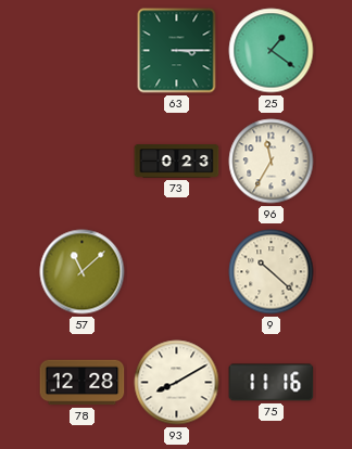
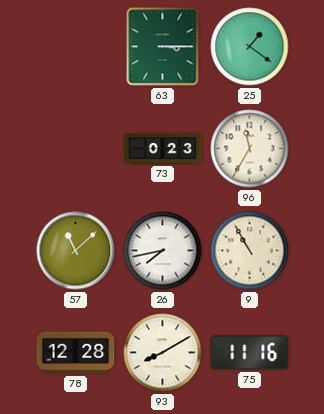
26: none -> 7:43
9: 10:22 -> 10:55
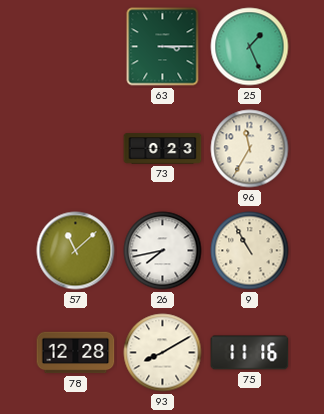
25: 1:21 -> 1:26
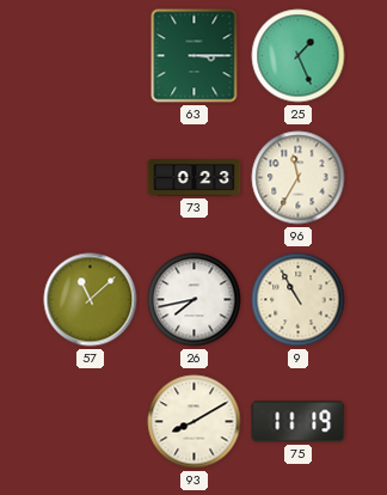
78: 12:28 -> none
75: 11:16 -> 11:19
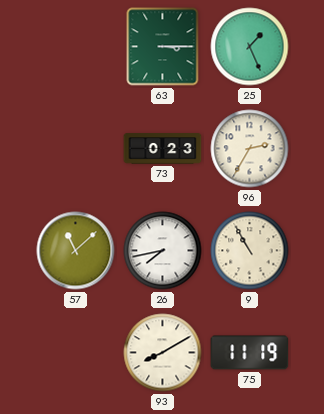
96: 11:35 -> 2:35
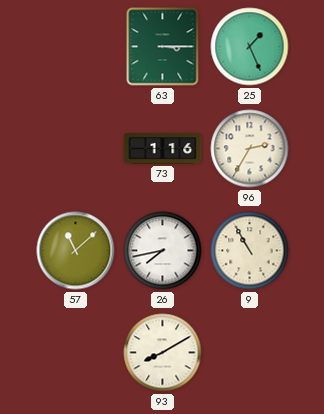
73: 0:23 -> 1:16
75: 11:19 -> none
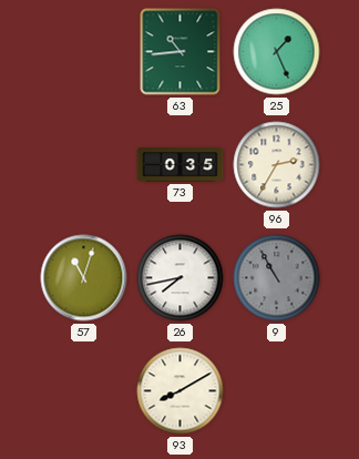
63: 3:15 -> 10:44
73: 1:16 -> 0:35
57: 11:08 -> 11:03
9 dial: cream -> grey
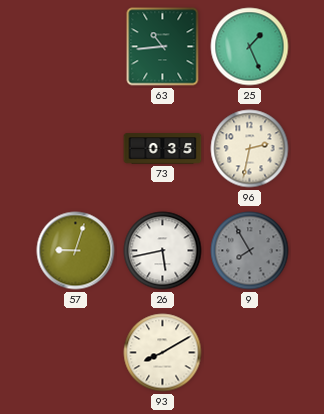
96: 2:35 -> 2:32
57: 11:03 -> 9:03
26: 7:43 -> 5:43
9: 10:55 -> 7:55
